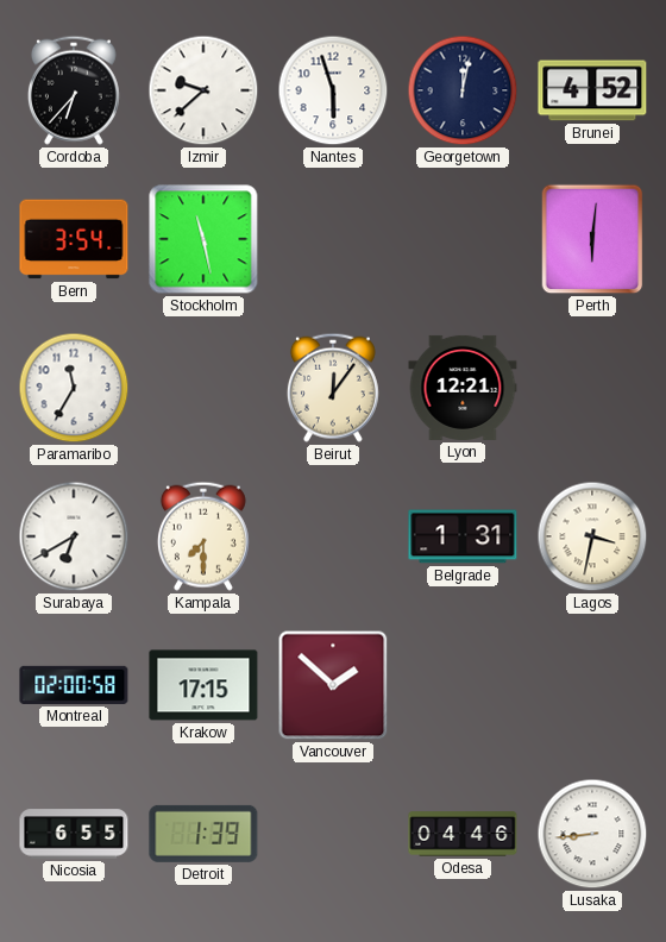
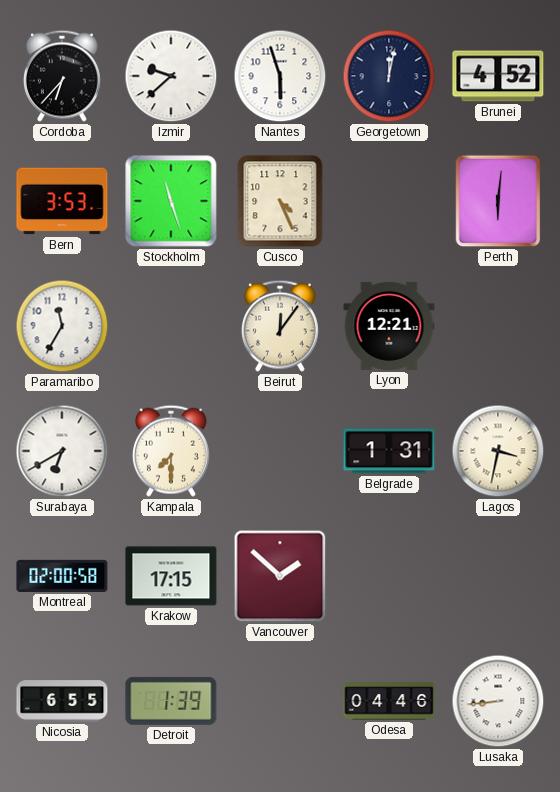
Bern: 3:54 -> 3:53
Stockholm: 11:28 -> 11:27
Cusco: none -> 4:26
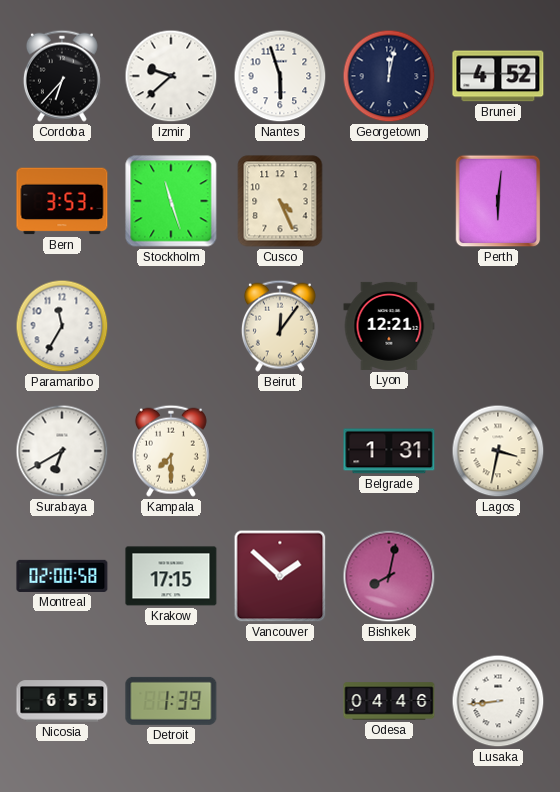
Bishkek: none -> 8:02
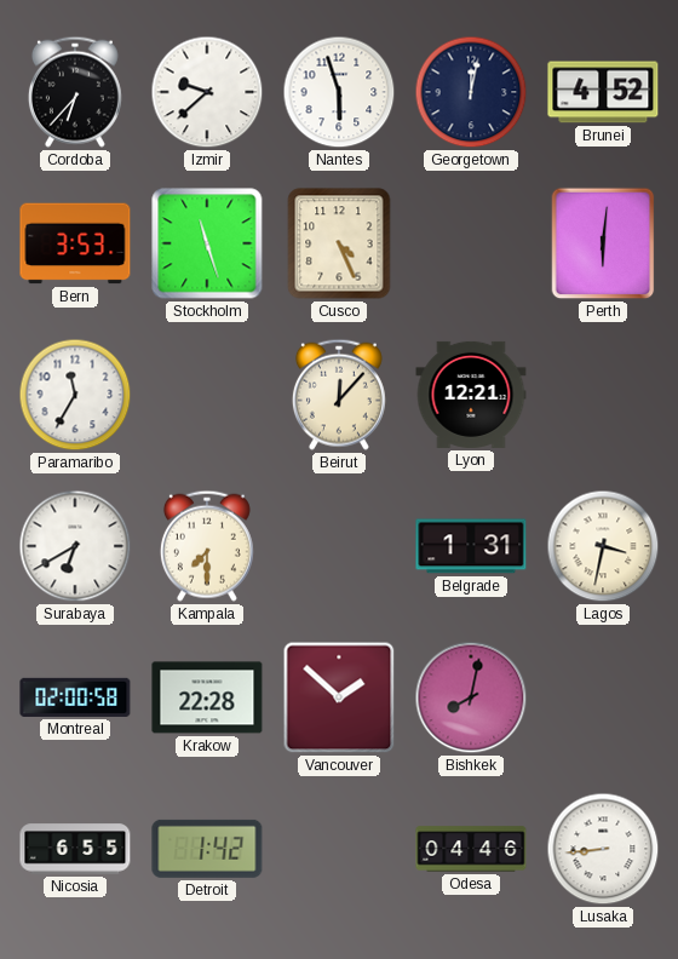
Beirut: 12:06 -> 12:07
Krakow: 17:15 -> 22:28
Detroit: 1:39 -> 1:42
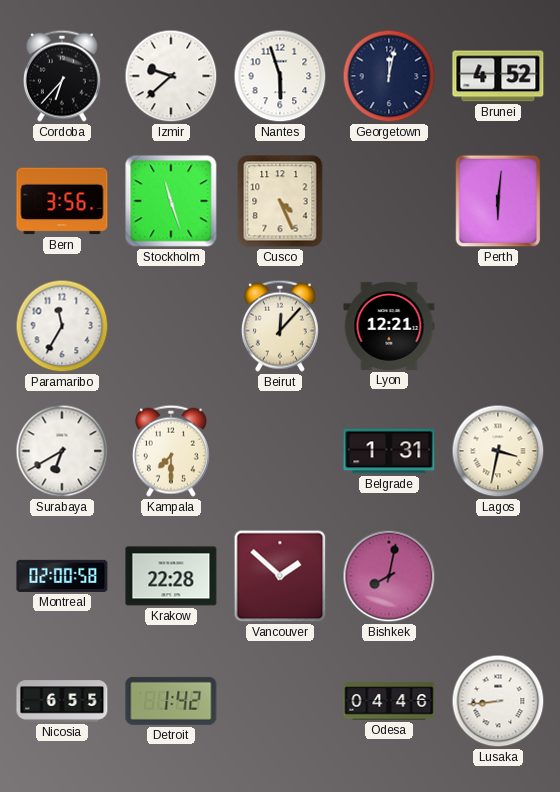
Bern: 3:53 -> 3:56
